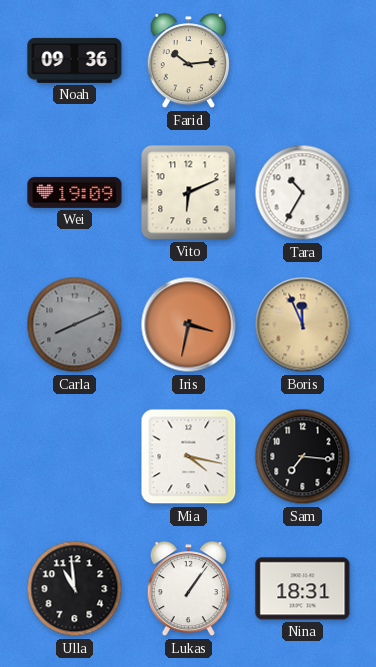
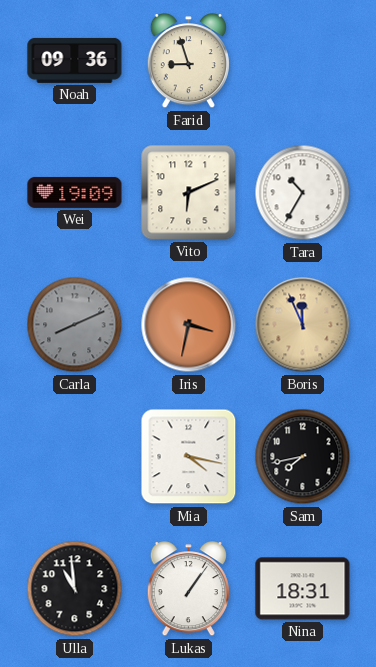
Farid: 10:14 -> 8:57
Sam: 7:16 -> 7:43
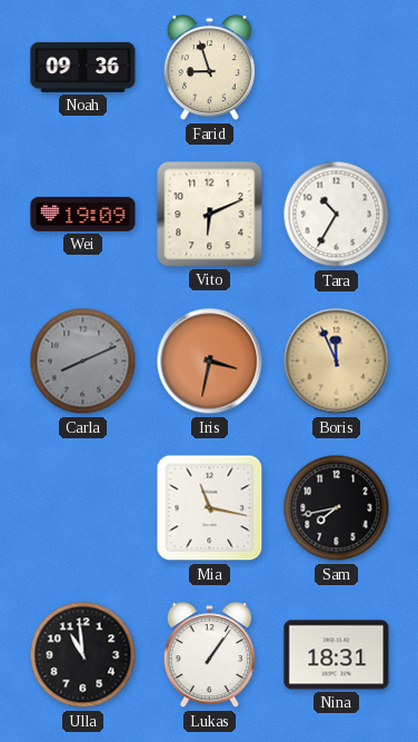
Mia: 4:17 -> 11:17
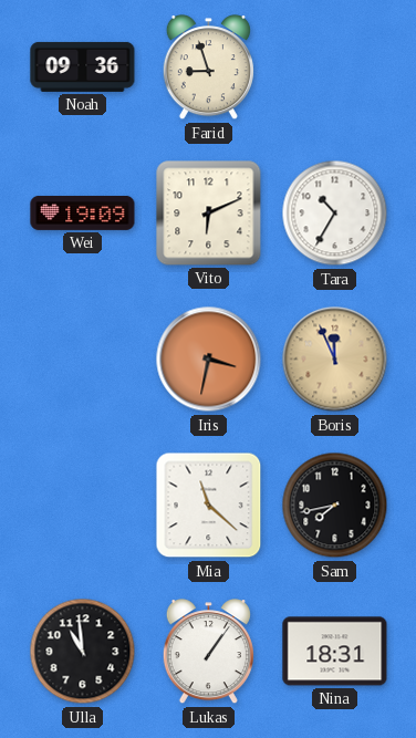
Carla: 8:11 -> none
Mia: 11:17 -> 11:22
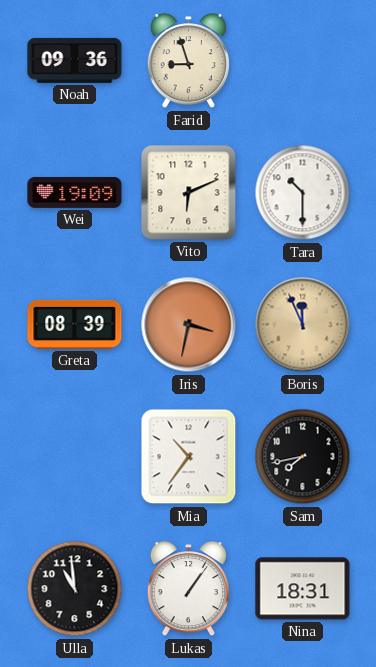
Tara: 10:35 -> 10:30
Greta: none -> 08:39
Mia: 11:22 -> 10:36
